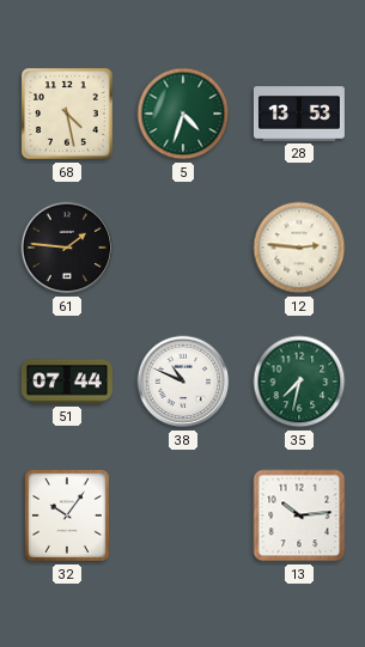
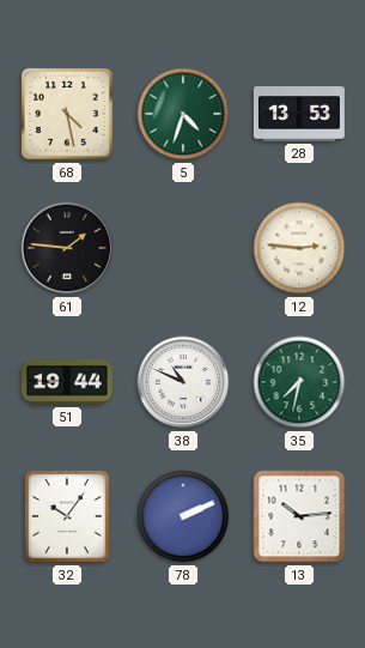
51: 07:44 -> 19:44
78: none -> 2:11
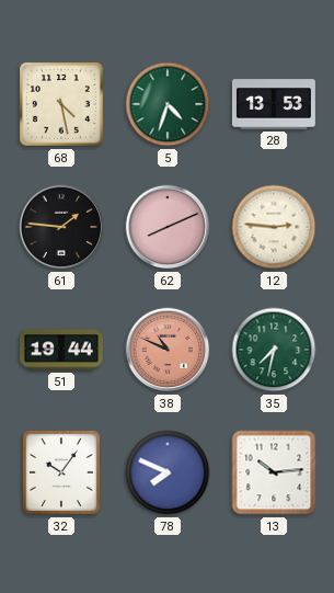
62: none -> 8:11
38 dial: white -> salmon
78: 2:11 -> 7:49
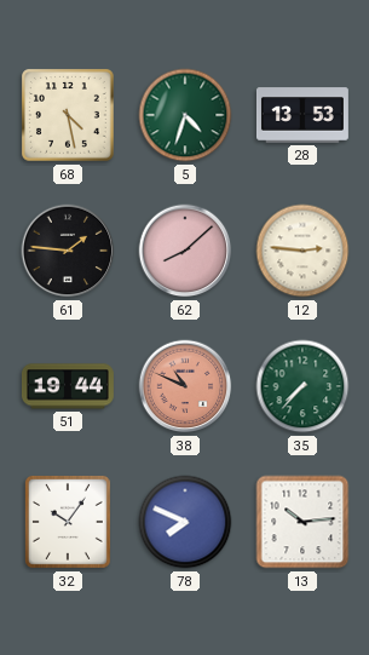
62: 8:11 -> 8:08
35: 7:32 -> 7:37
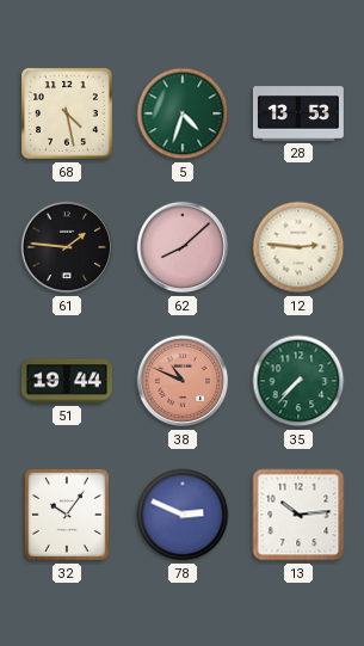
78: 7:49 -> 2:49
